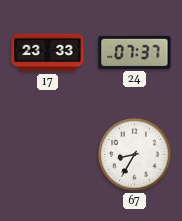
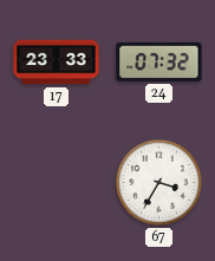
24: 07:37 -> 07:32
67: 8:35 -> 3:35
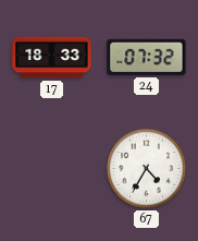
17: 23:33 -> 18:33
67: 3:35 -> 4:35
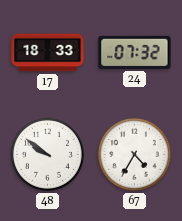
48: none -> 9:51
